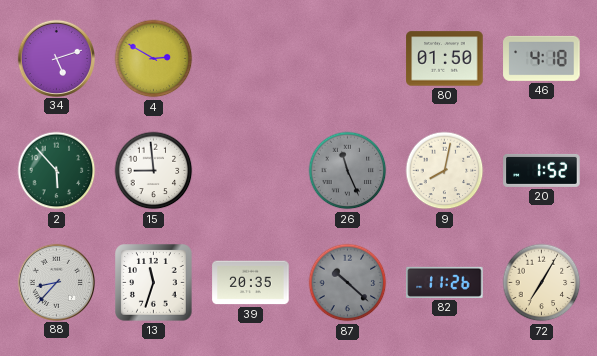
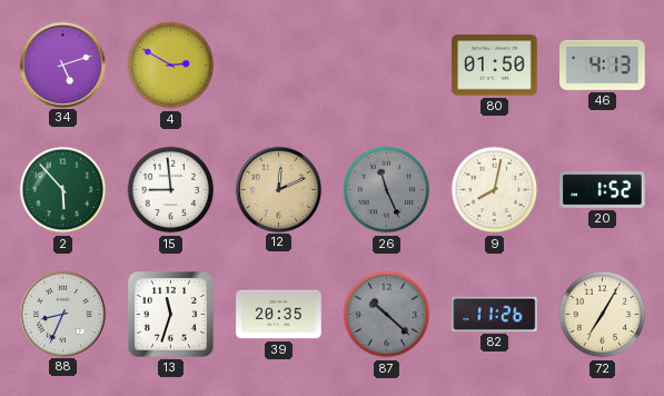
46: 4:18 -> 4:13
12: none -> 12:11
88: 8:37 -> 8:34
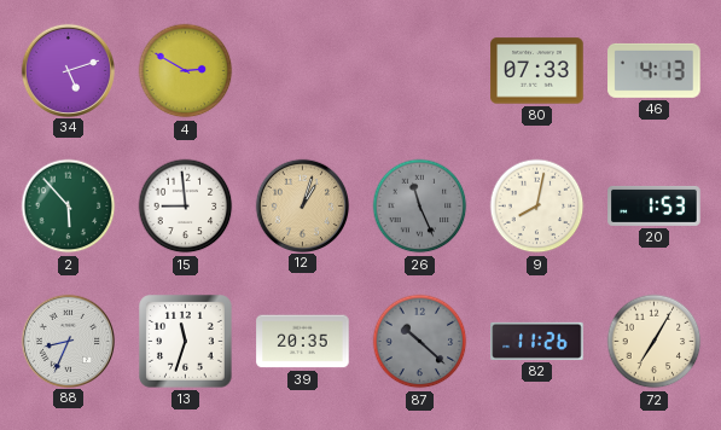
80: 01:50 -> 07:33
12: 12:11 -> 1:03
20: 1:52 -> 1:53
